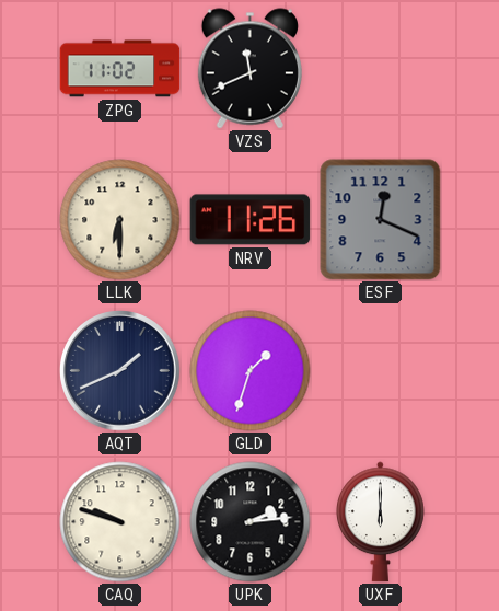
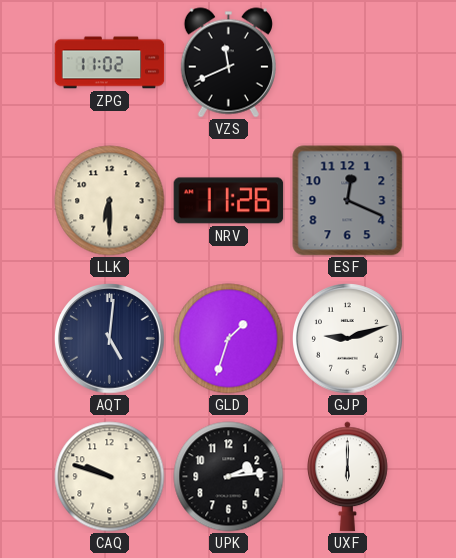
AQT: 1:41 -> 5:01
GJP: none -> 9:12
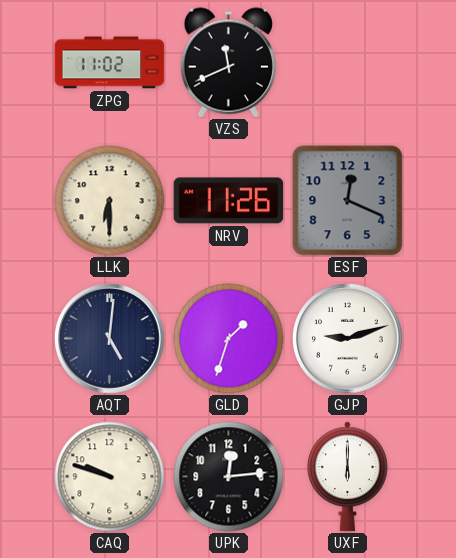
UPK: 2:14 -> 12:14
